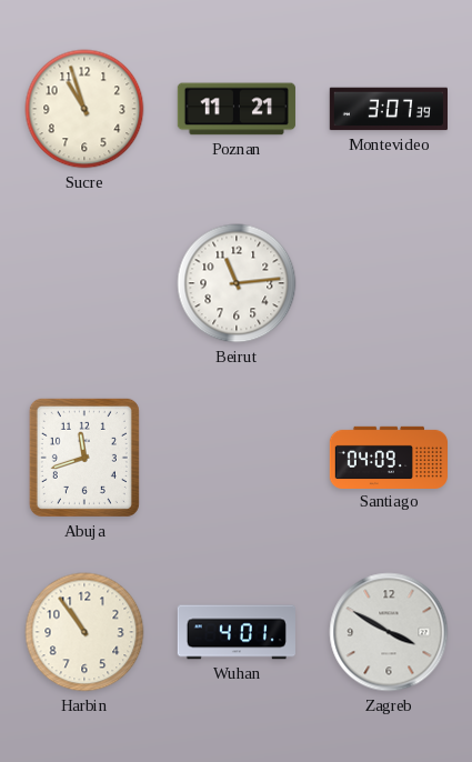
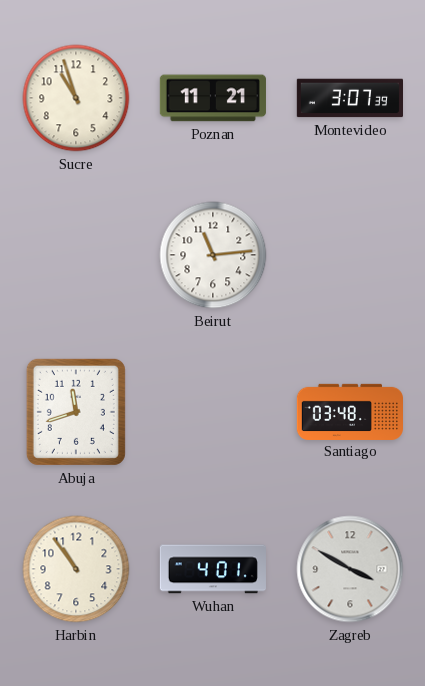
Santiago: 04:09 -> 03:48
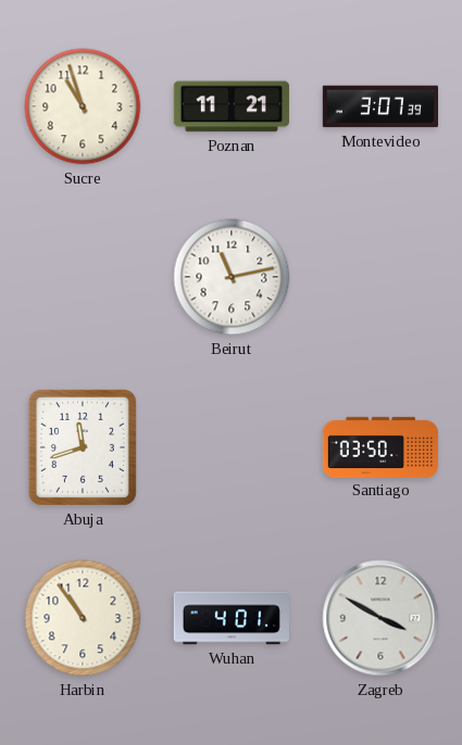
Beirut: 11:14 -> 11:13
Santiago: 03:48 -> 03:50
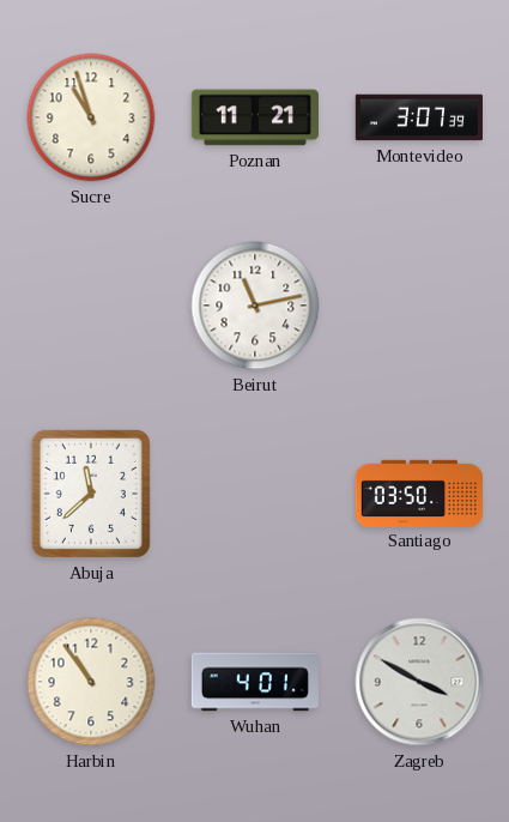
Abuja: 11:42 -> 11:38
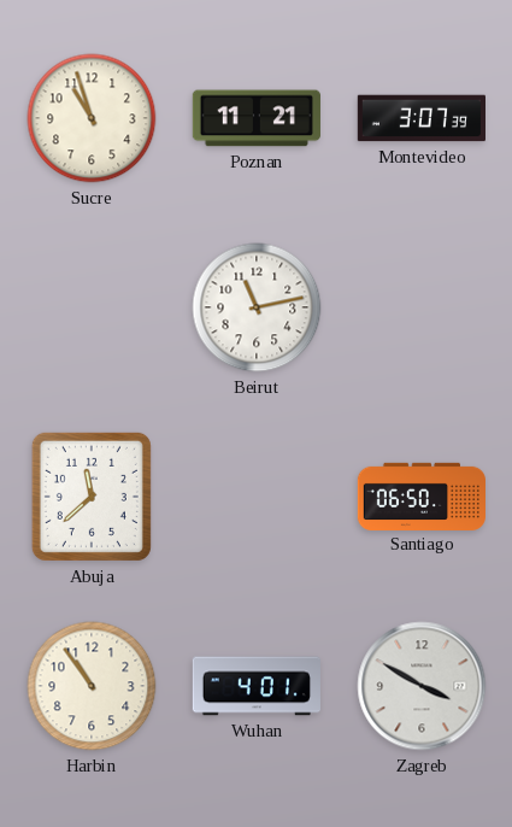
Santiago: 03:50 -> 06:50
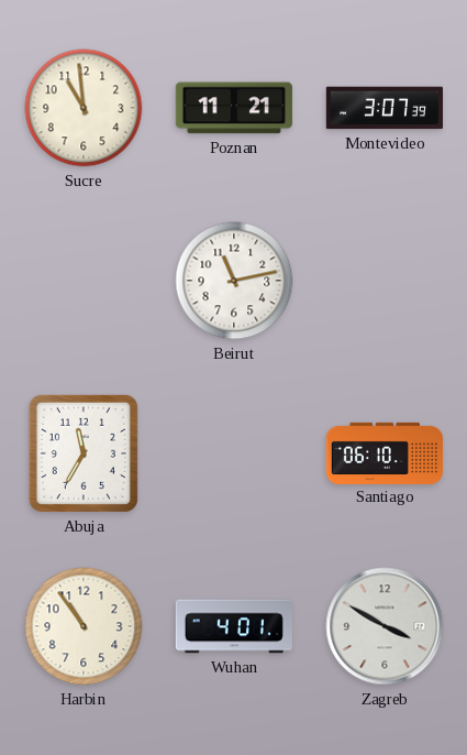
Sucre: 10:57 -> 10:59
Abuja: 11:38 -> 11:35
Santiago: 06:50 -> 06:10
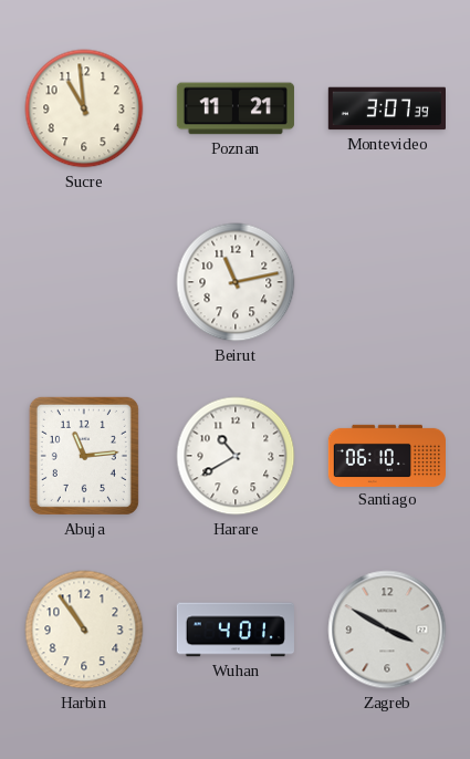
Abuja: 11:35 -> 11:14
Harare: none -> 10:40
